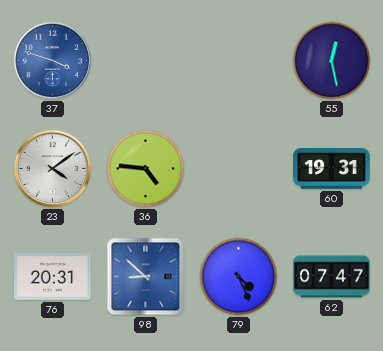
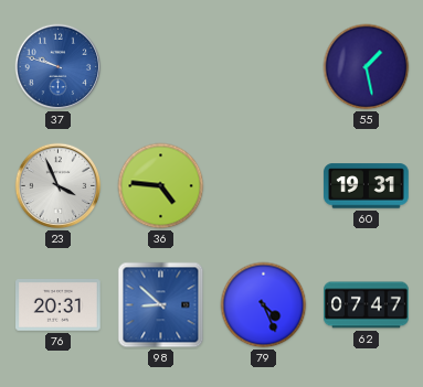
37: 3:48 -> 9:48
55: 12:28 -> 1:28
23: 4:09 -> 3:56
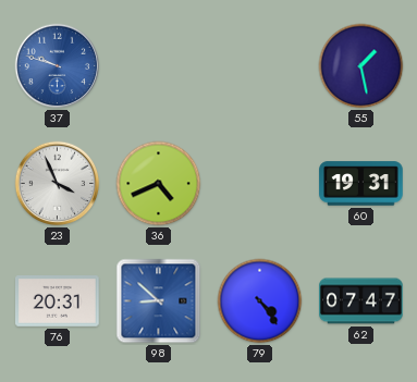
36: 4:46 -> 4:41
79: 4:26 -> 4:24
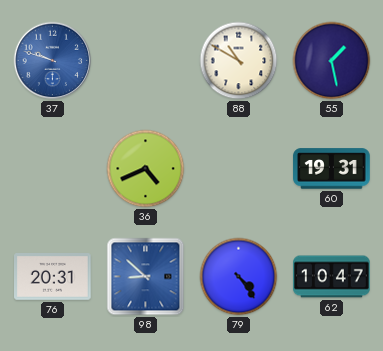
88: none -> 10:50
23: 3:56 -> none
62: 07:47 -> 10:47
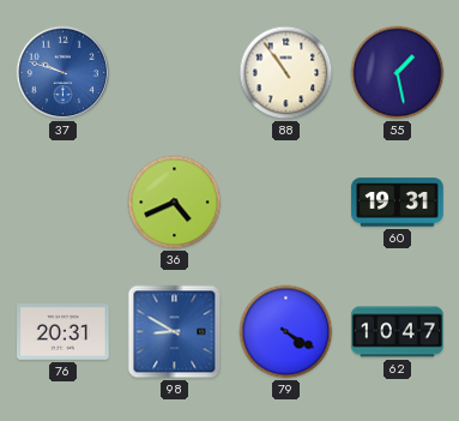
88: 10:50 -> 10:54
98: 8:52 -> 8:50
79: 4:24 -> 4:20
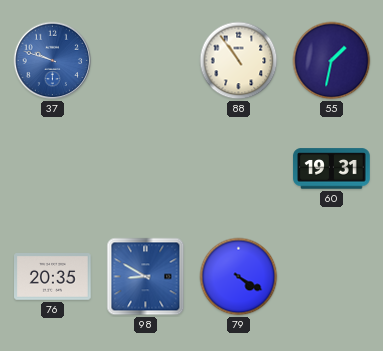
55: 1:28 -> 1:32
36: 4:41 -> none
76: 20:31 -> 20:35
62: 10:47 -> none
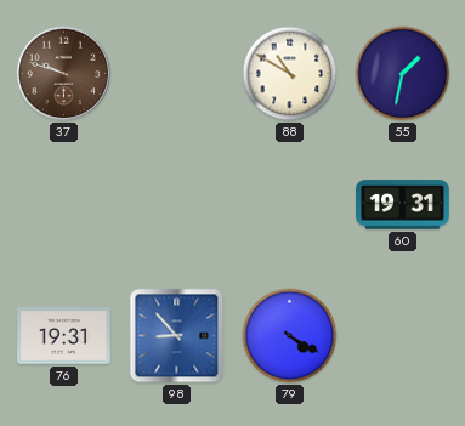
37 dial: blue -> brown
88: 10:54 -> 10:50
76: 20:35 -> 19:31
98: 8:50 -> 8:53
